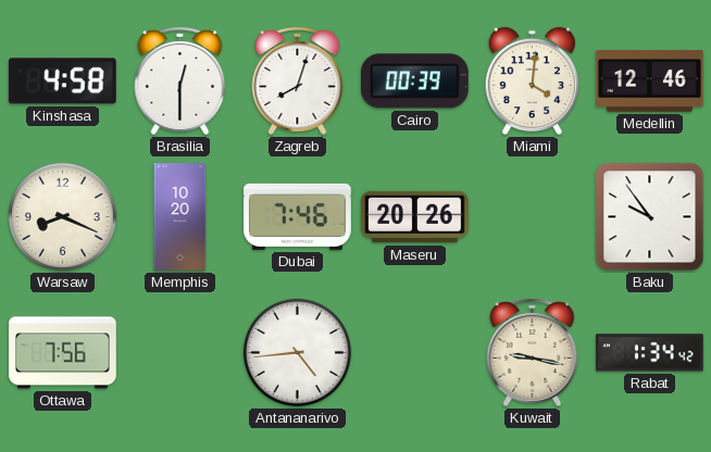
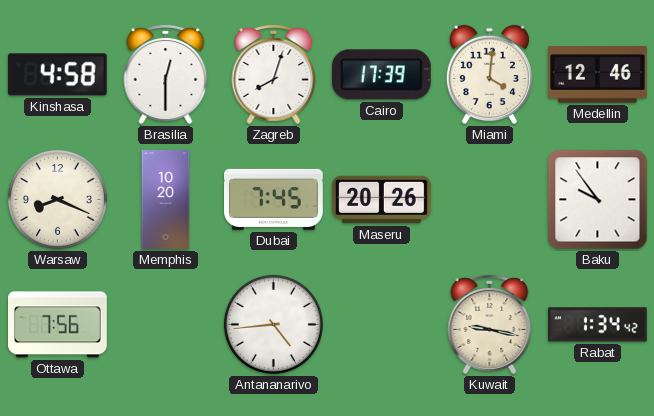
Cairo: 00:39 -> 17:39
Dubai: 7:46 -> 7:45
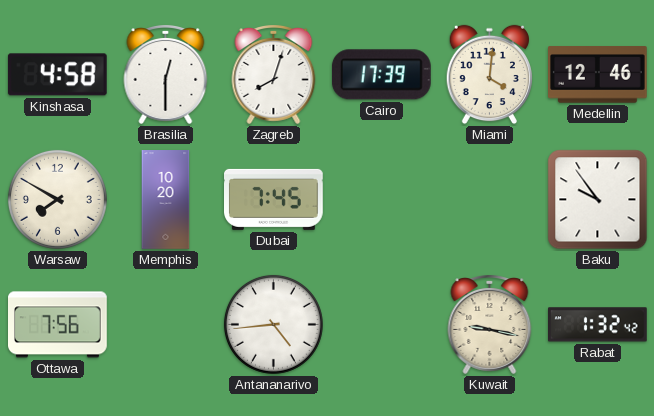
Warsaw: 8:19 -> 7:50
Maseru: 20:26 -> none
Rabat: 1:34 -> 1:32
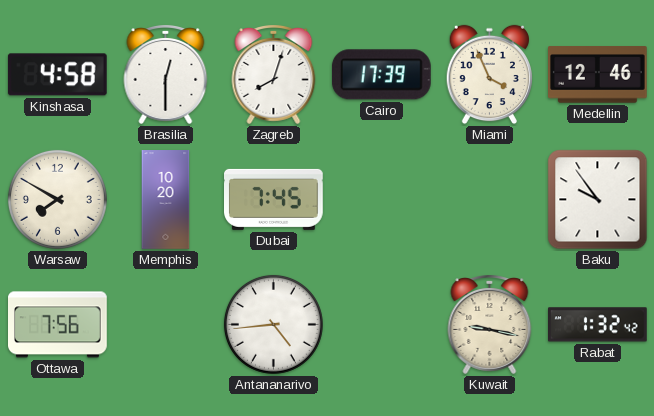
Miami: 4:01 -> 3:56
